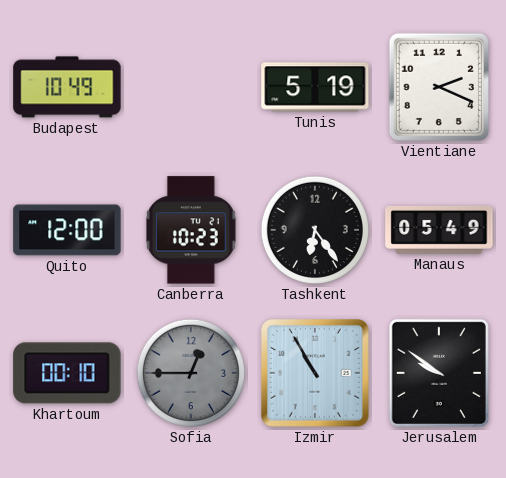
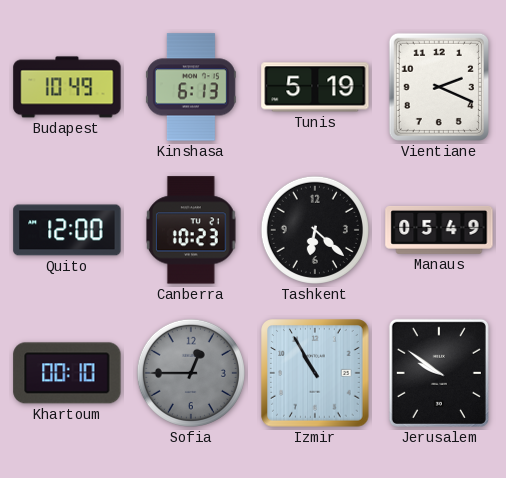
Kinshasa: none -> 6:13
Tashkent: 6:24 -> 6:22
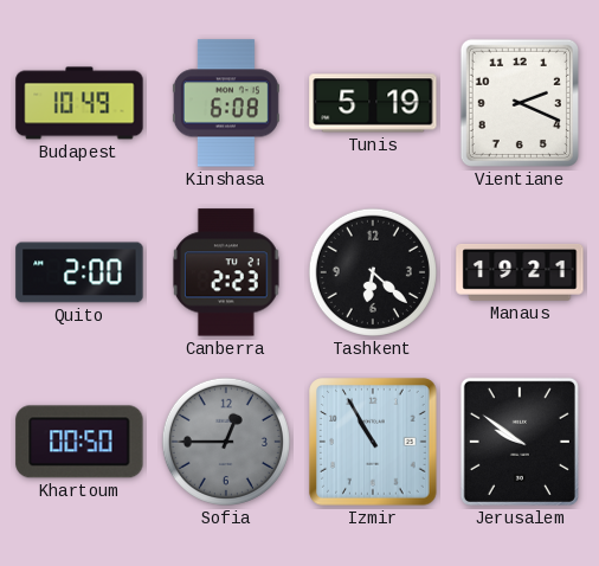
Kinshasa: 6:13 -> 6:08
Quito: 12:00 -> 2:00
Canberra: 10:23 -> 2:23
Manaus: 05:49 -> 19:21
Khartoum: 00:10 -> 00:50
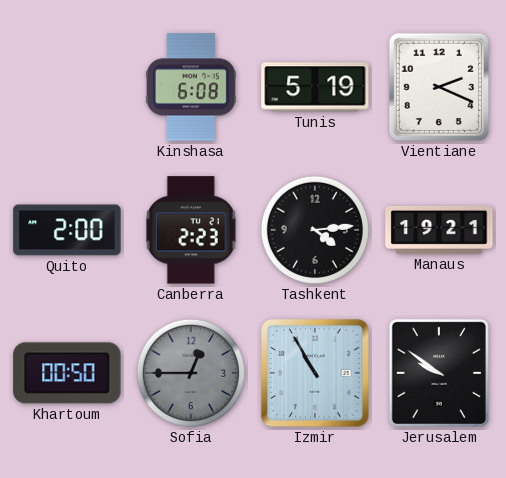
Budapest: 10:49 -> none
Tashkent: 6:22 -> 4:14
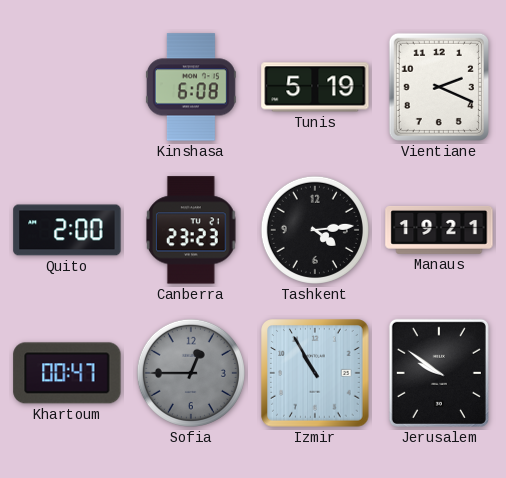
Canberra: 2:23 -> 23:23
Khartoum: 00:50 -> 00:47
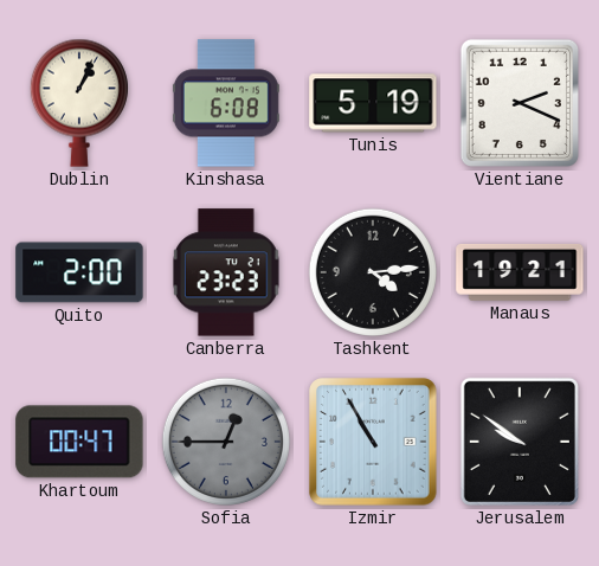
Dublin: none -> 1:04
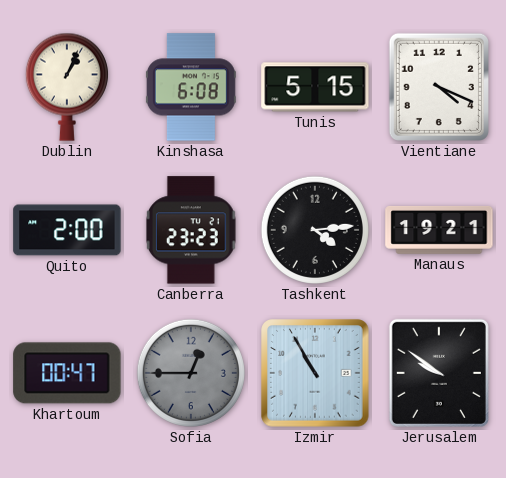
Tunis: 5:19 -> 5:15
Vientiane: 2:19 -> 4:19
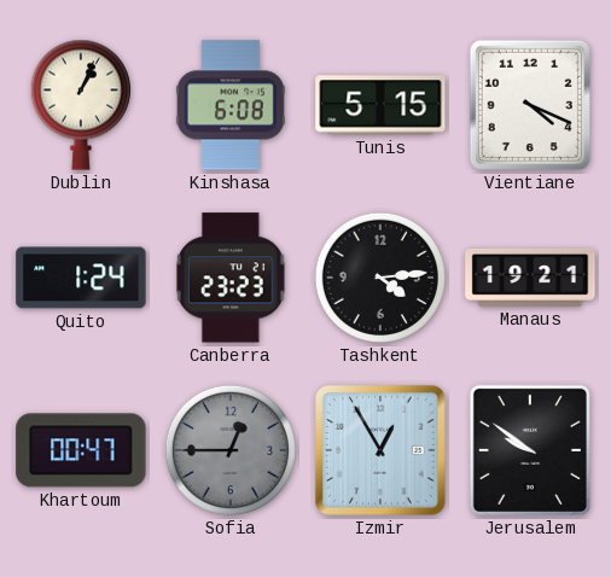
Quito: 2:00 -> 1:24
Izmir: 10:55 -> 12:55
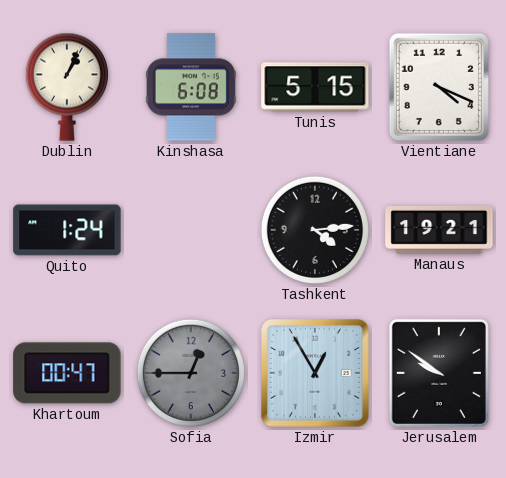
Canberra: 23:23 -> none
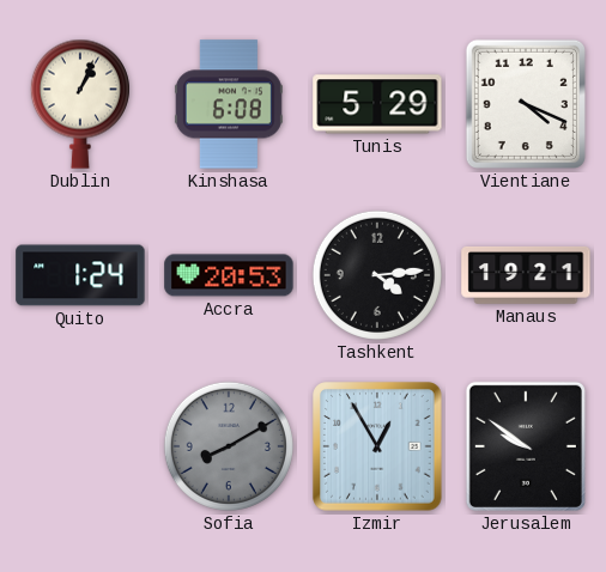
Tunis: 5:15 -> 5:29
Accra: none -> 20:53
Khartoum: 00:47 -> none
Sofia: 12:45 -> 8:10
